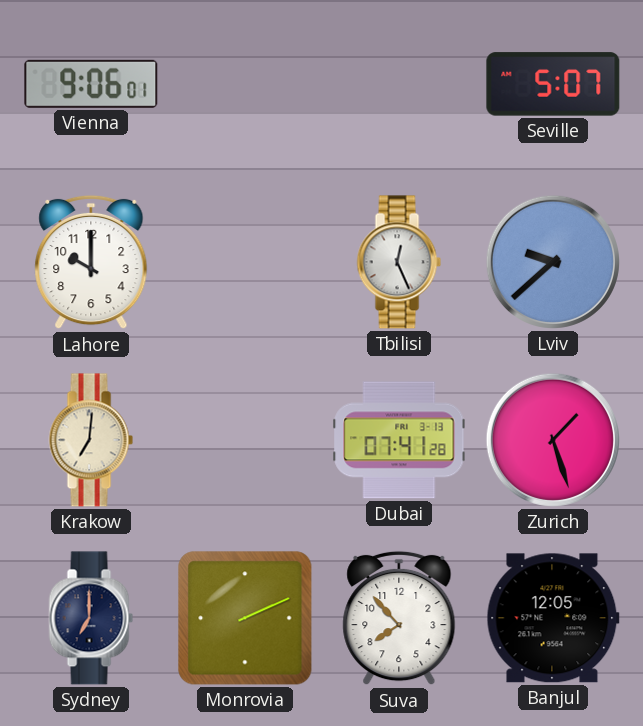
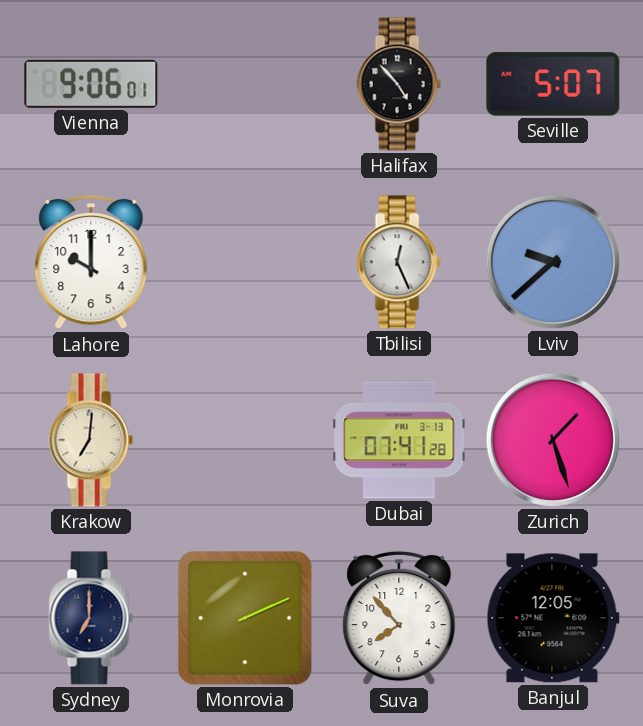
Halifax: none -> 4:53
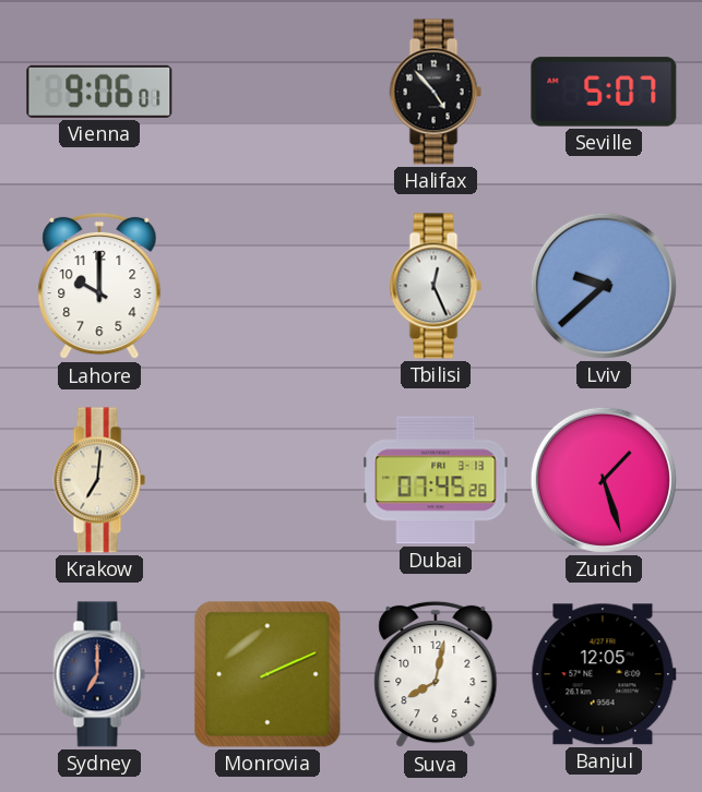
Dubai: 07:41 -> 07:45
Suva: 7:53 -> 8:02
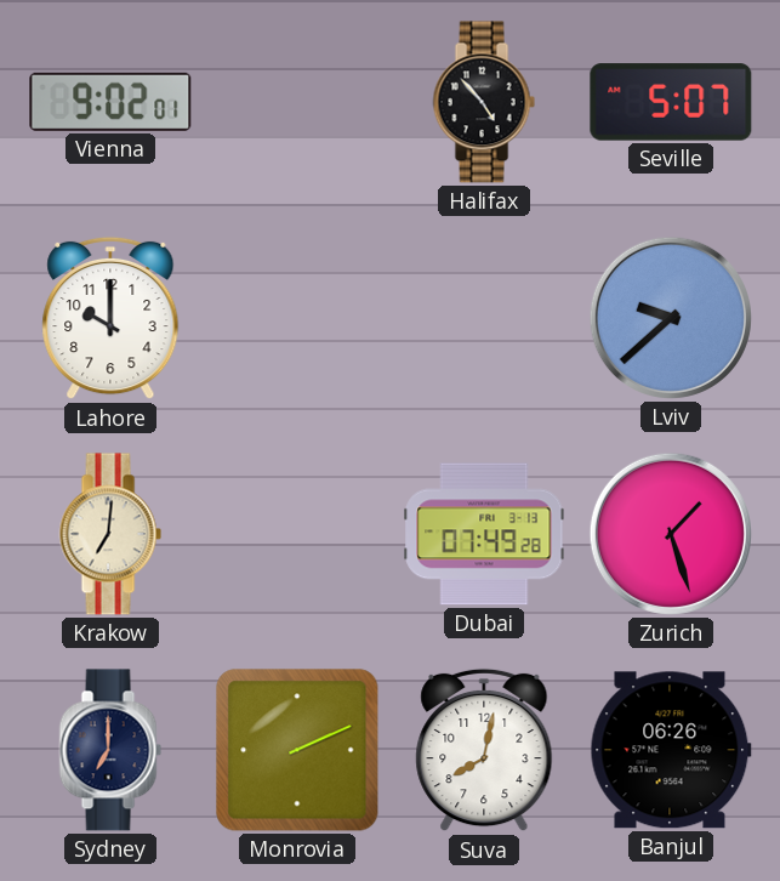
Vienna: 9:06 -> 9:02
Tbilisi: 12:26 -> none
Dubai: 07:45 -> 07:49
Banjul: 12:05 -> 06:26
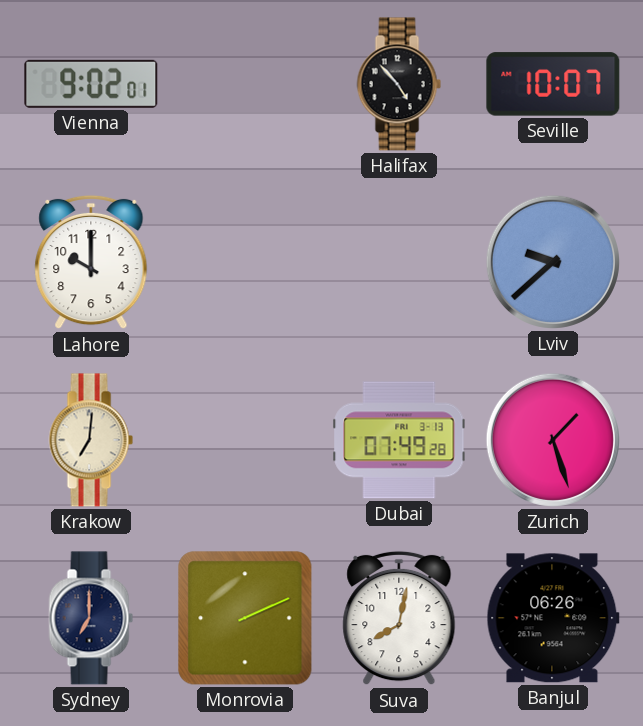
Seville: 5:07 -> 10:07
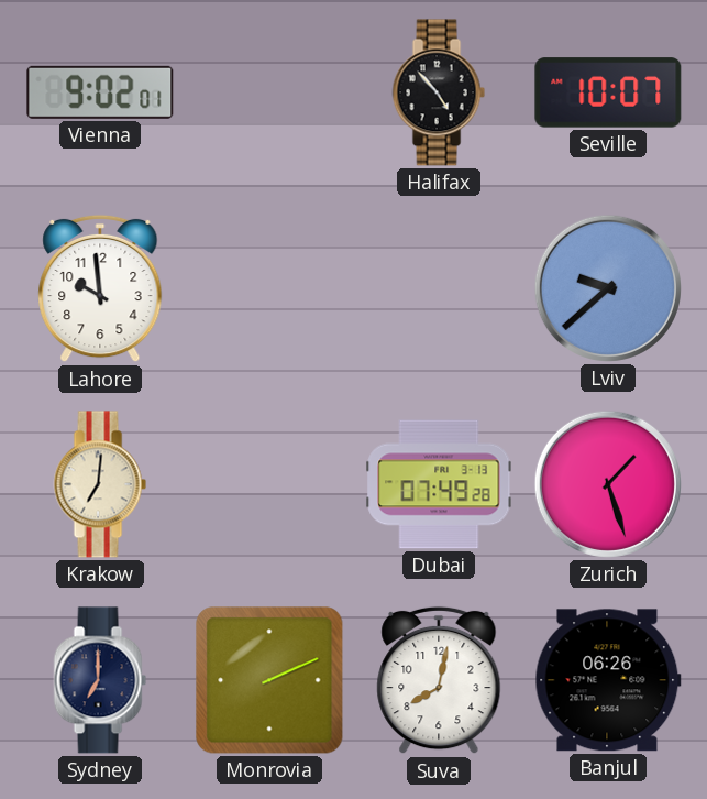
Lahore: 10:00 -> 9:59
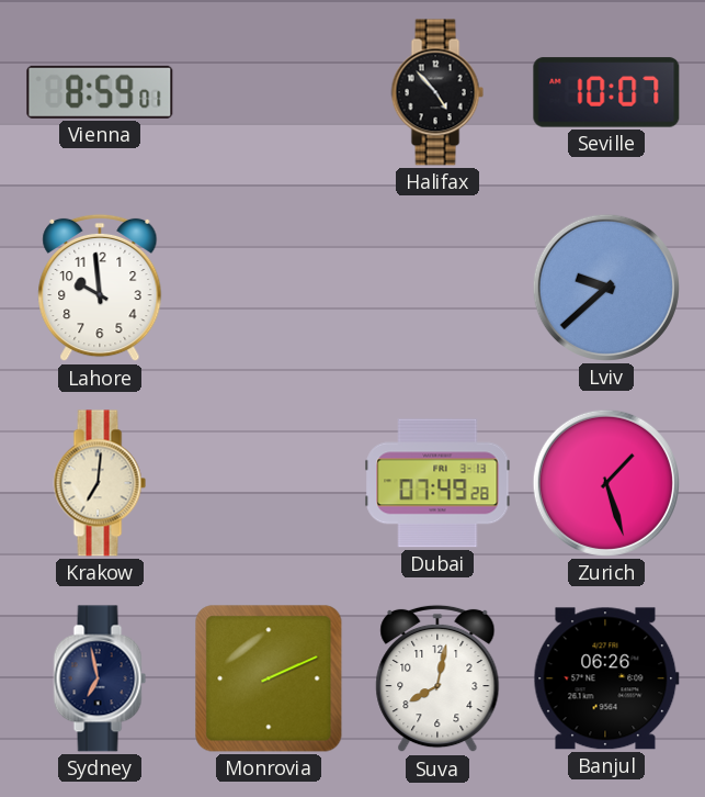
Vienna: 9:02 -> 8:59
Sydney: 7:00 -> 6:58
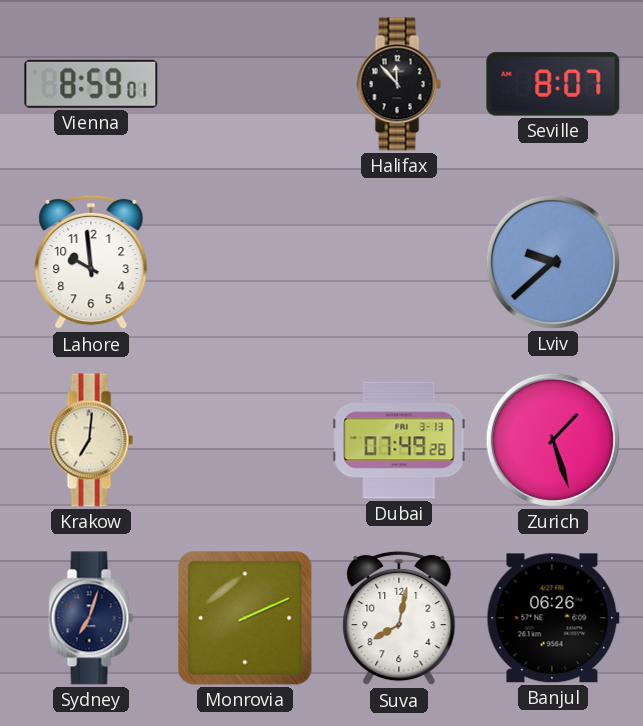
Halifax: 4:53 -> 11:53
Seville: 10:07 -> 8:07
Sydney: 6:58 -> 7:03
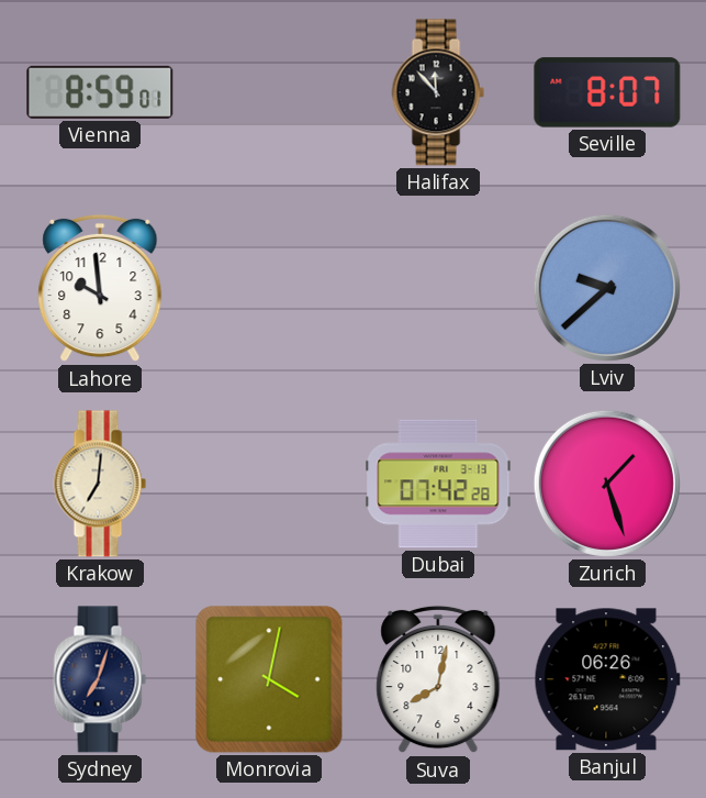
Dubai: 07:49 -> 07:42
Monrovia: 2:11 -> 4:02
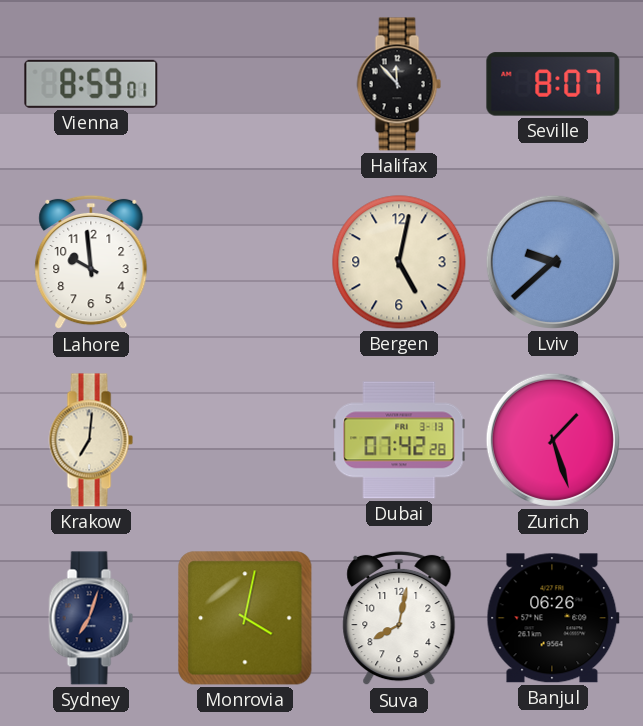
Bergen: none -> 5:02
